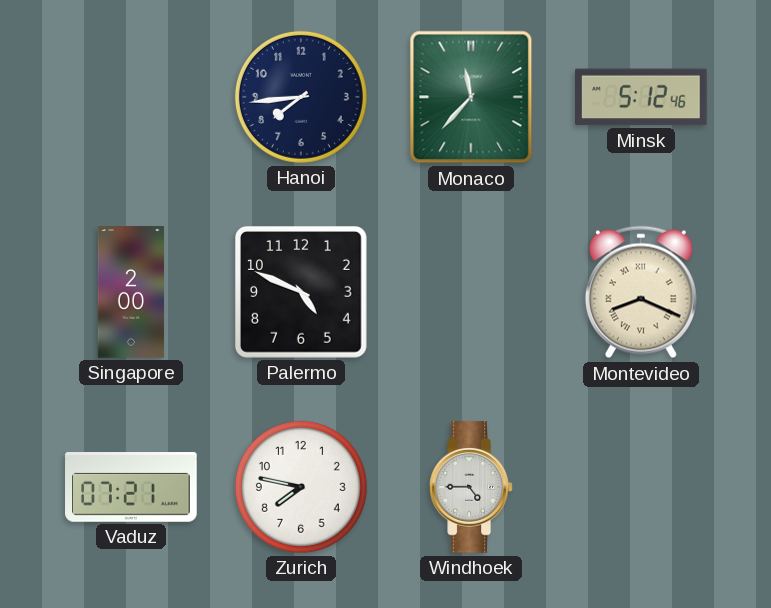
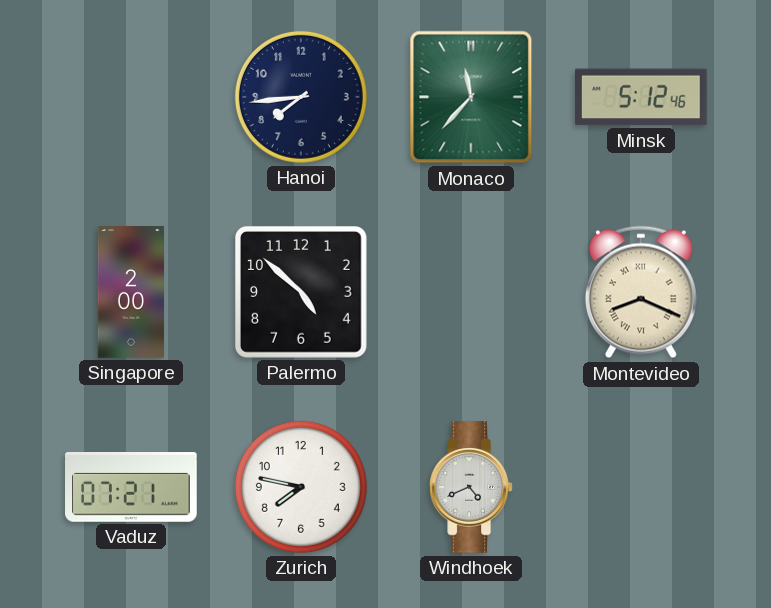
Palermo: 4:49 -> 4:52
Windhoek: 4:45 -> 4:41
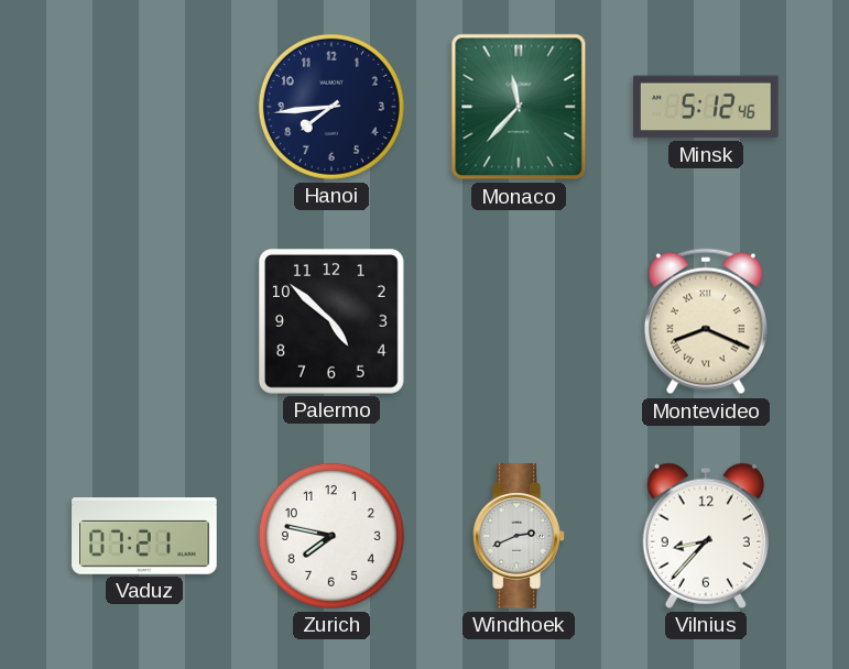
Singapore: 2:00 -> none
Windhoek: 4:41 -> 2:41
Vilnius: none -> 8:37
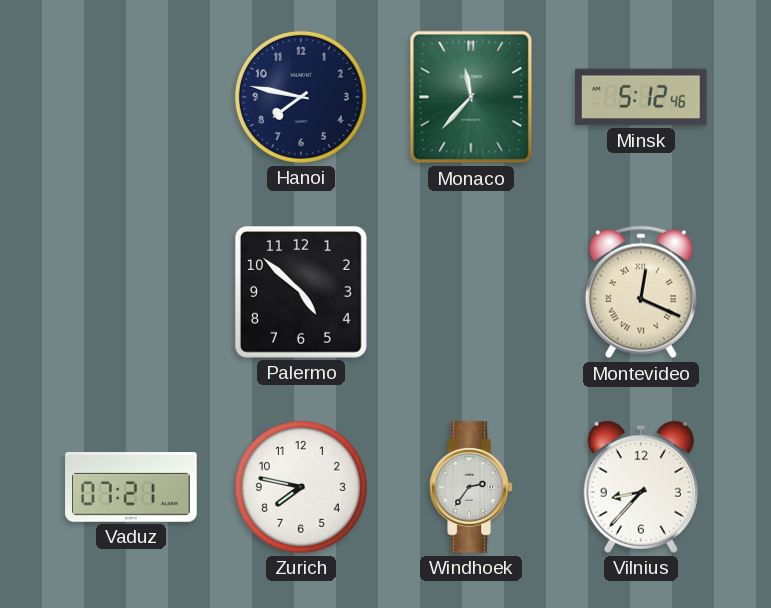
Hanoi: 7:44 -> 7:47
Montevideo: 8:19 -> 12:19
Windhoek: 2:41 -> 2:36
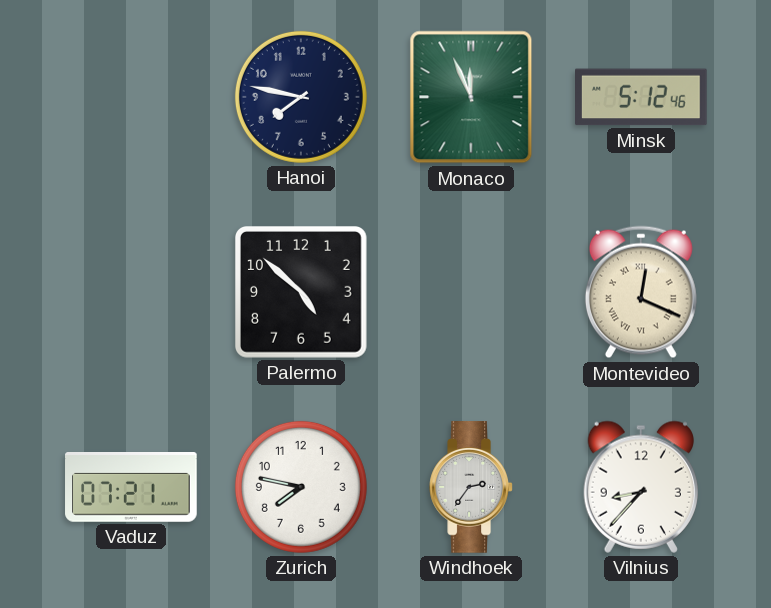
Monaco: 11:37 -> 11:56
